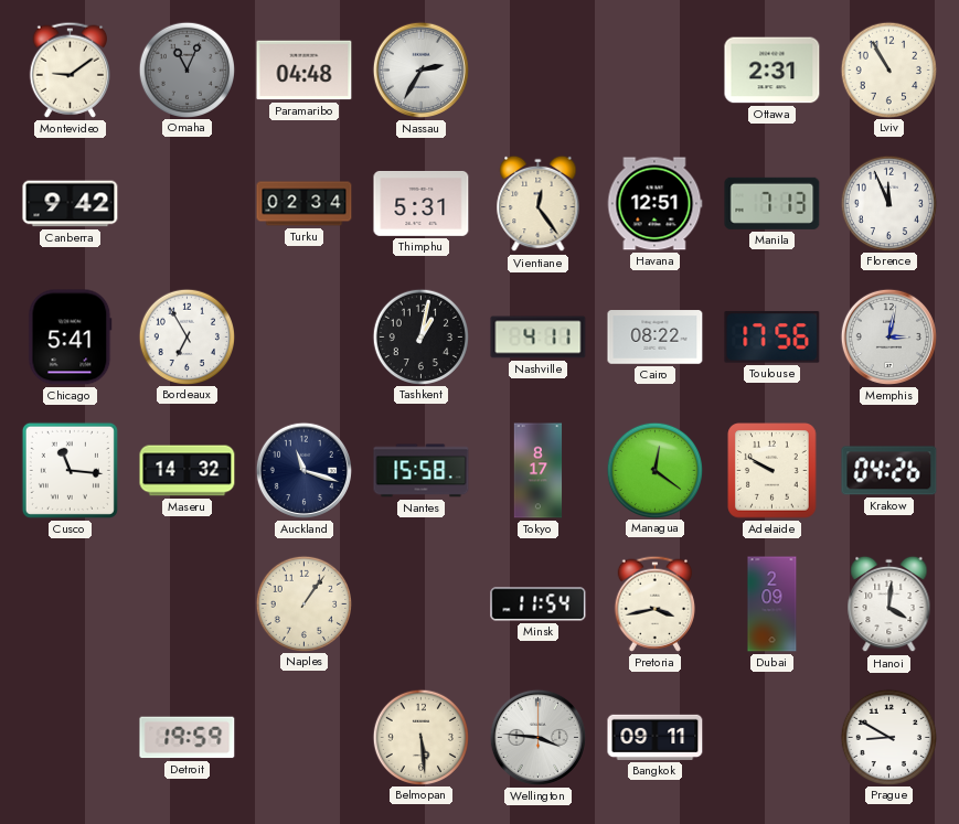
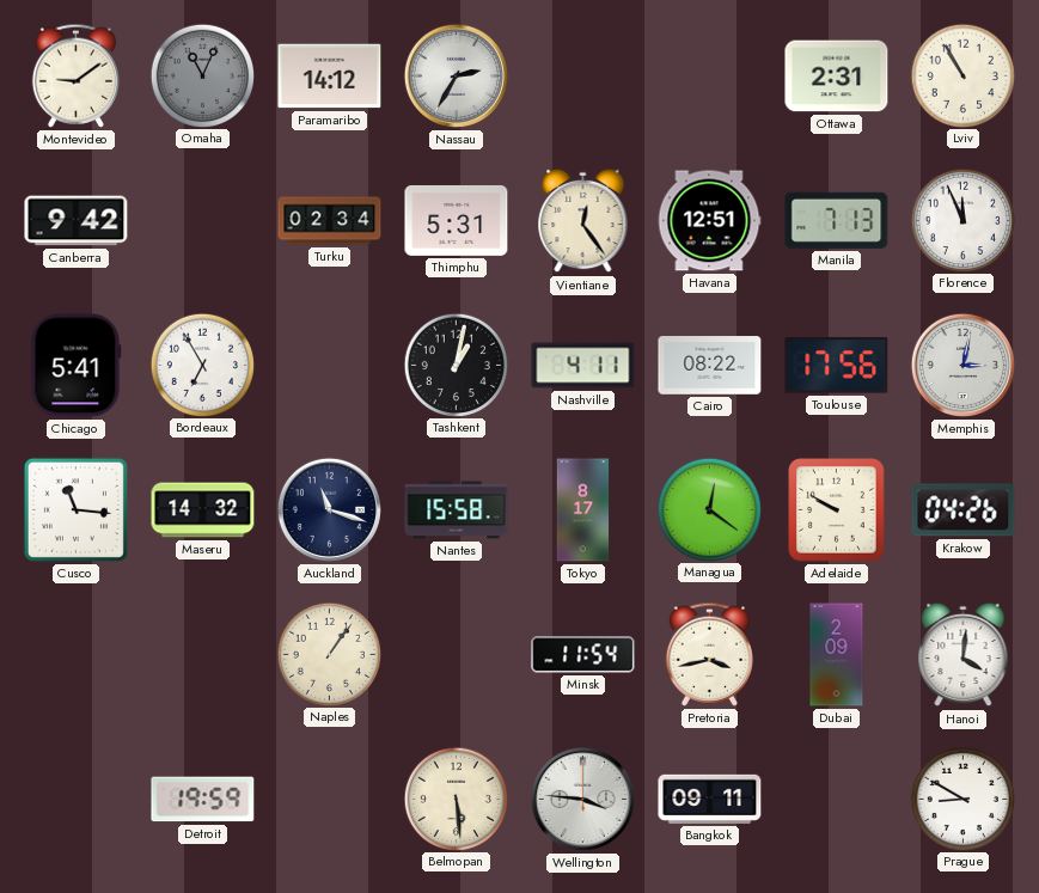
Paramaribo: 04:48 -> 14:12
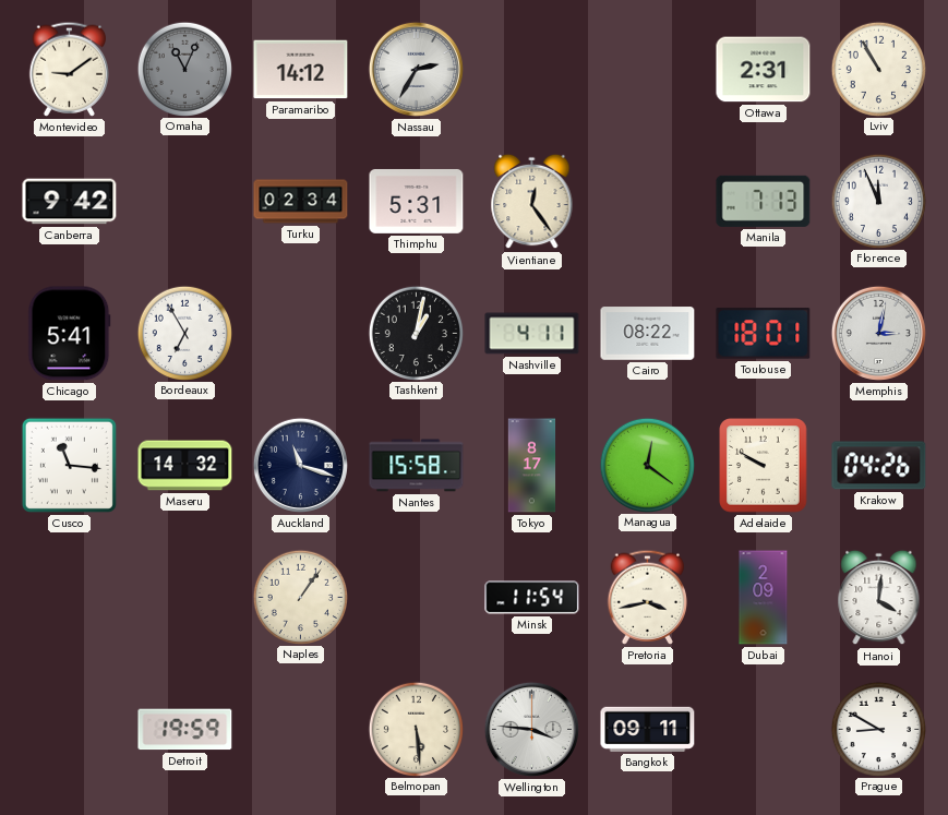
Havana: 12:51 -> none
Toulouse: 17:56 -> 18:01
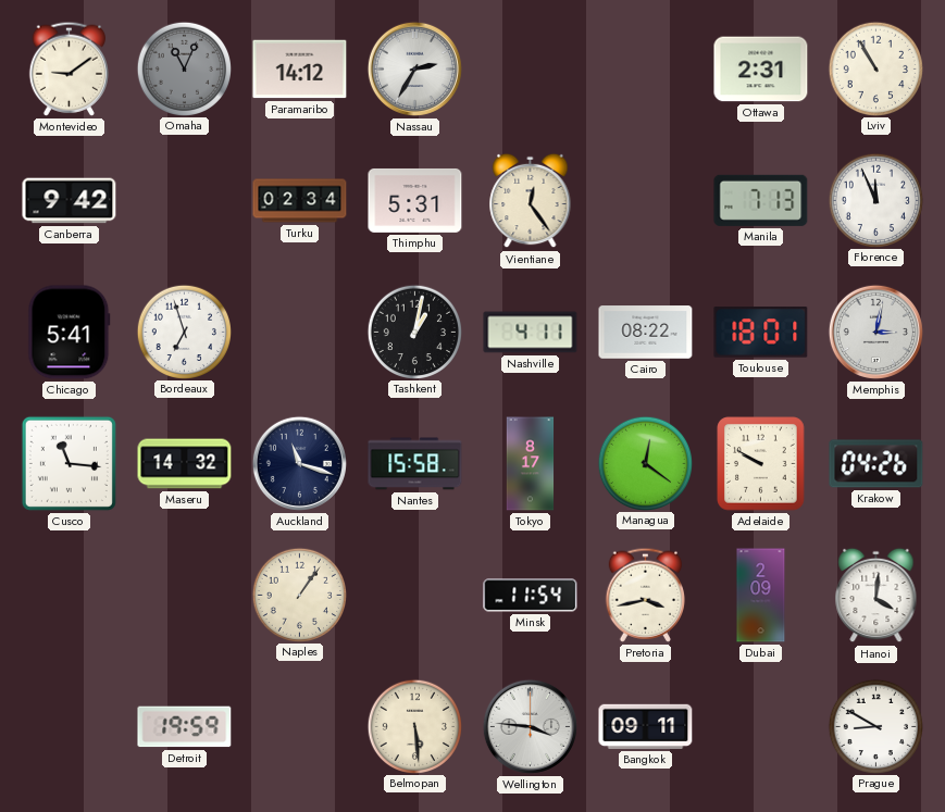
Bordeaux: 6:55 -> 6:57
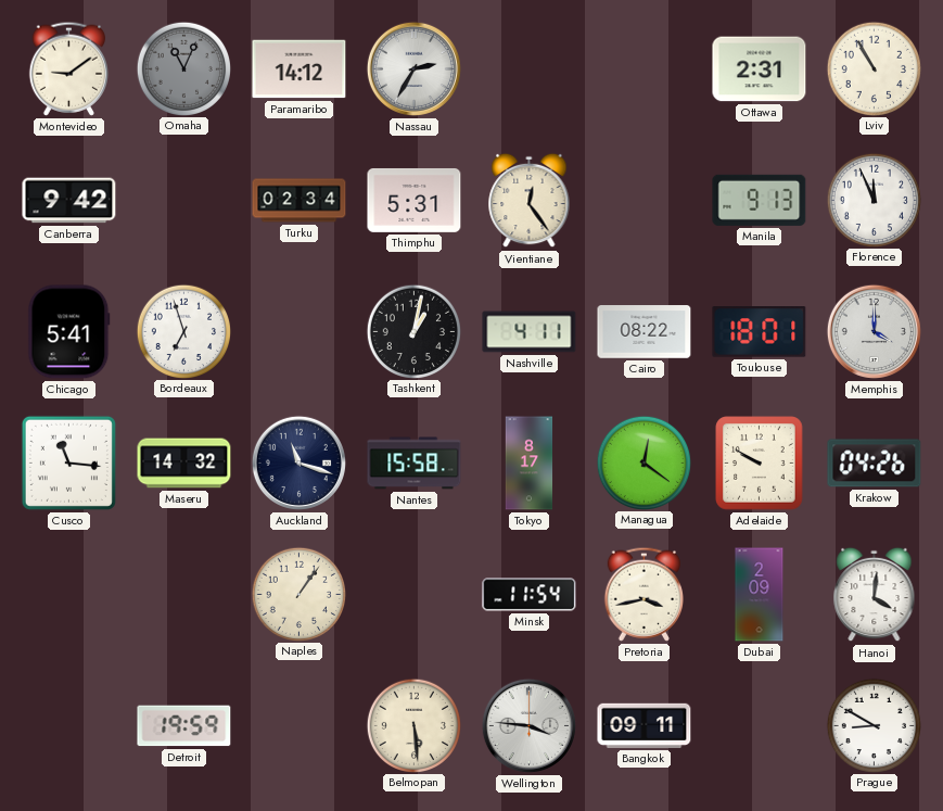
Manila: 7:13 -> 9:13
Memphis: 3:02 -> 4:00
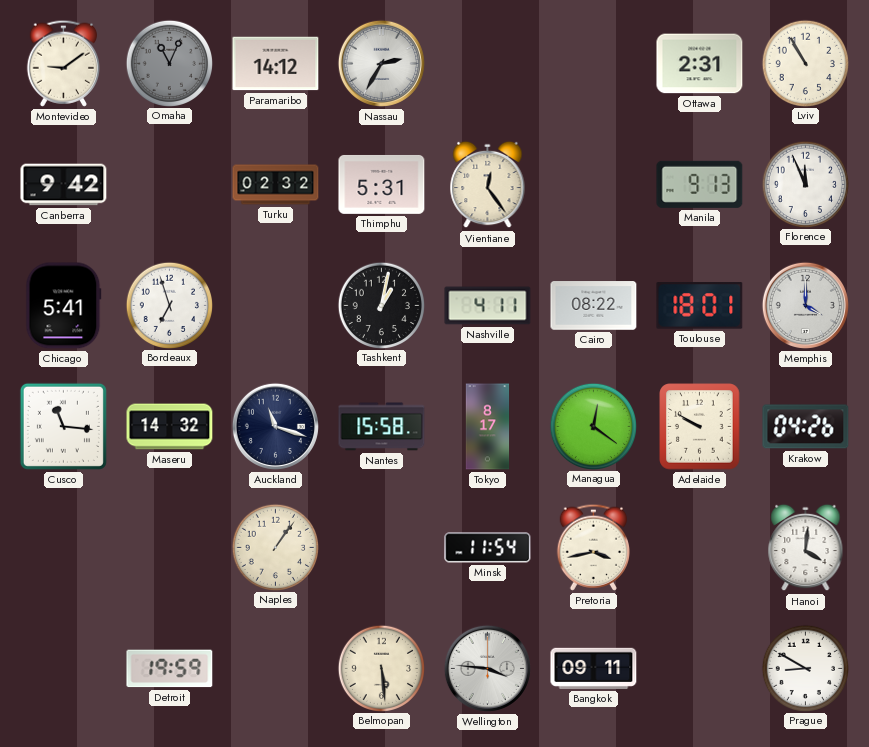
Turku: 02:34 -> 02:32
Dubai: 2:09 -> none
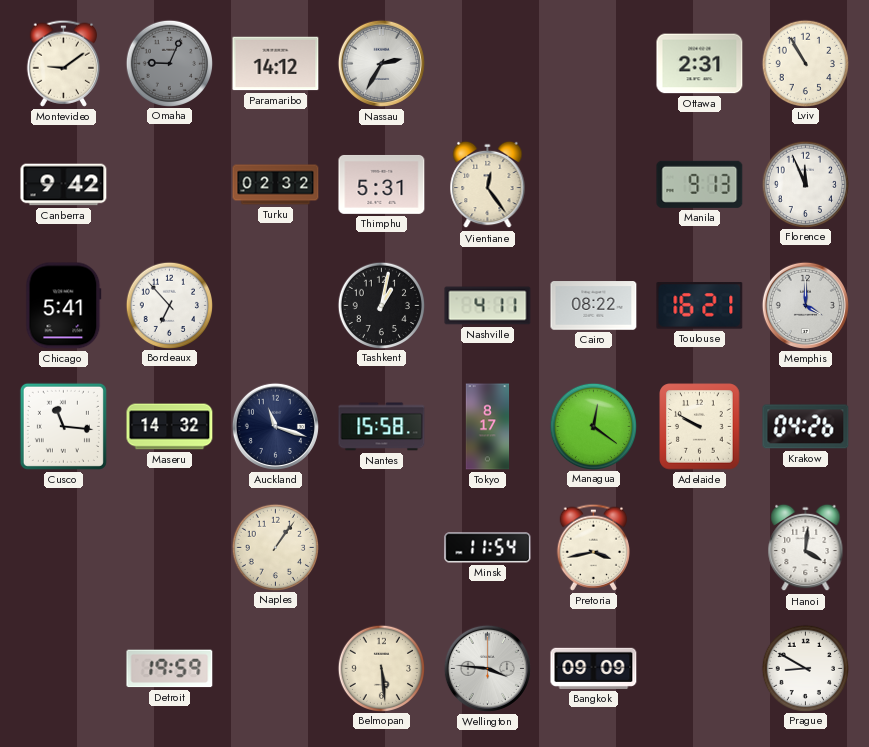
Omaha: 11:04 -> 9:04
Bordeaux: 6:57 -> 6:53
Toulouse: 18:01 -> 16:21
Bangkok: 09:11 -> 09:09
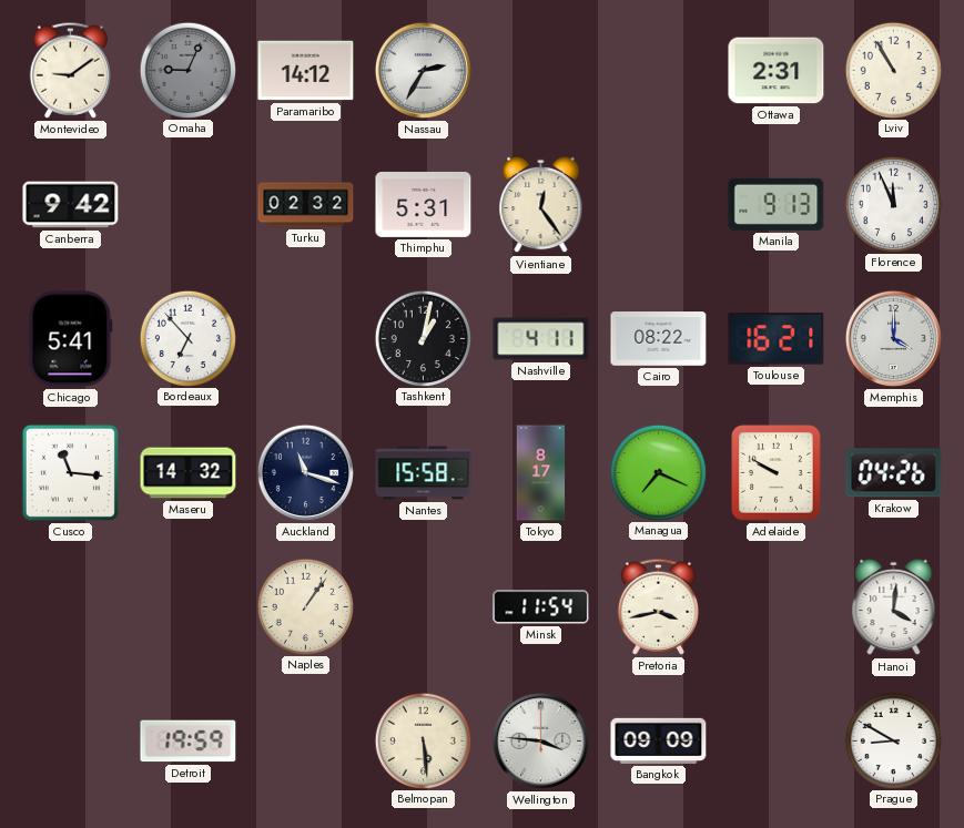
Managua: 12:21 -> 7:19
